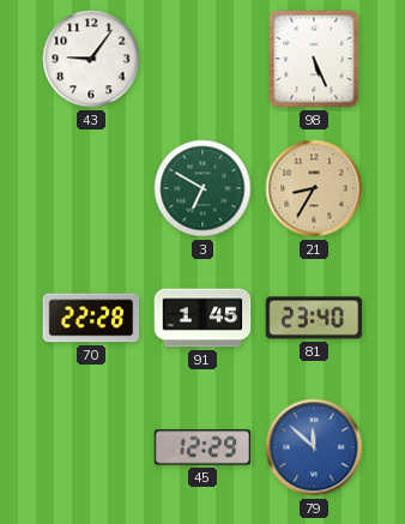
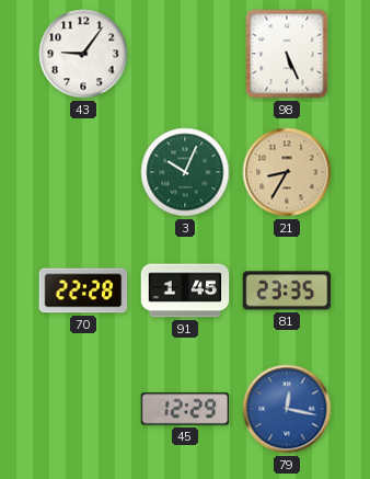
3: 6:50 -> 10:04
81: 23:40 -> 23:35
79: 11:52 -> 12:17
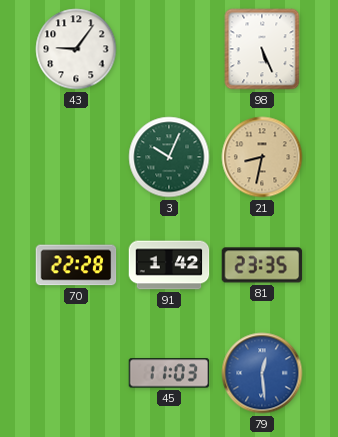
21: 8:35 -> 8:32
91: 1:45 -> 1:42
45: 12:29 -> 11:03
79: 12:17 -> 12:29
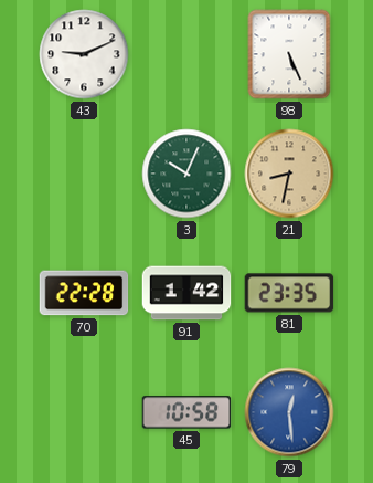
43: 9:06 -> 9:11
45: 11:03 -> 10:58
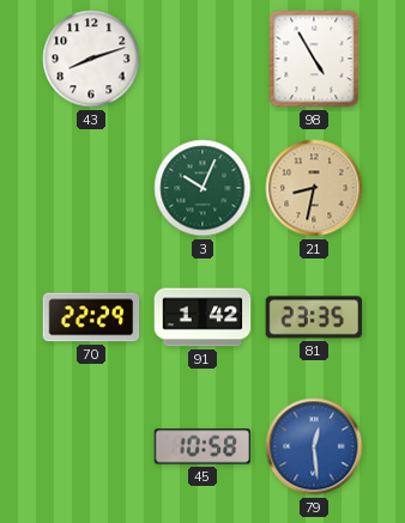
43: 9:11 -> 8:12
98: 5:26 -> 4:55
70: 22:28 -> 22:29
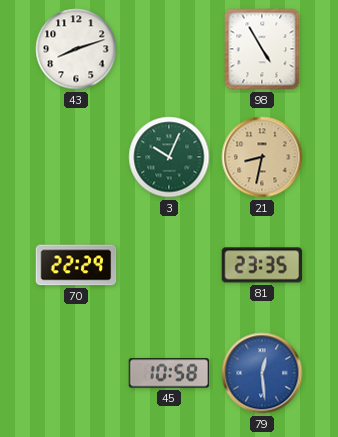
91: 1:42 -> none
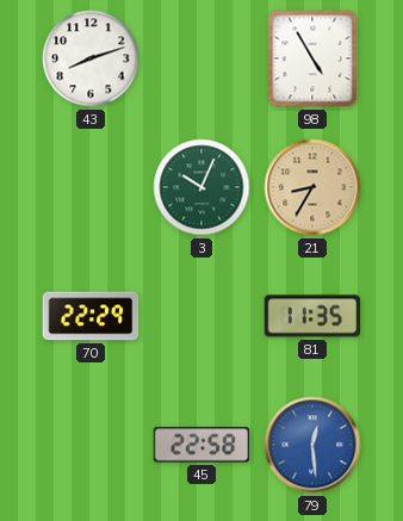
21: 8:32 -> 8:35
81: 23:35 -> 11:35
45: 10:58 -> 22:58
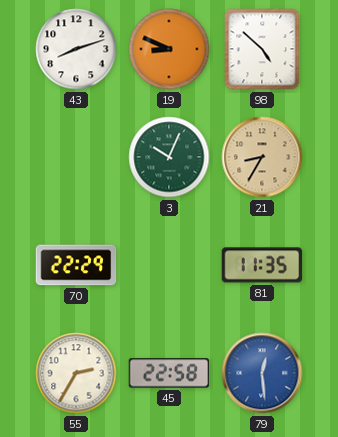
19: none -> 8:49
98: 4:55 -> 4:52
55: none -> 2:35
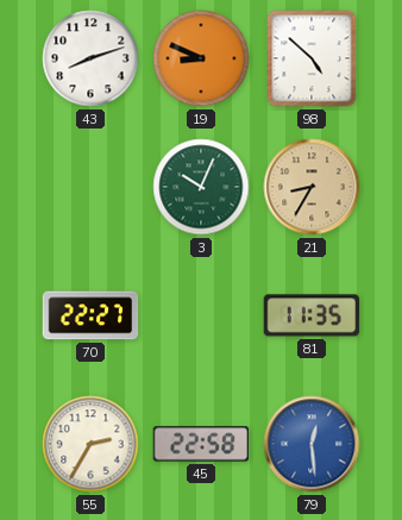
70: 22:29 -> 22:27
